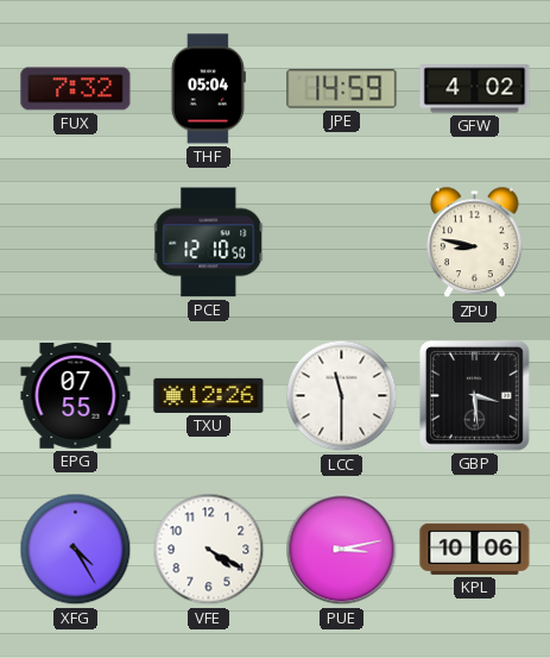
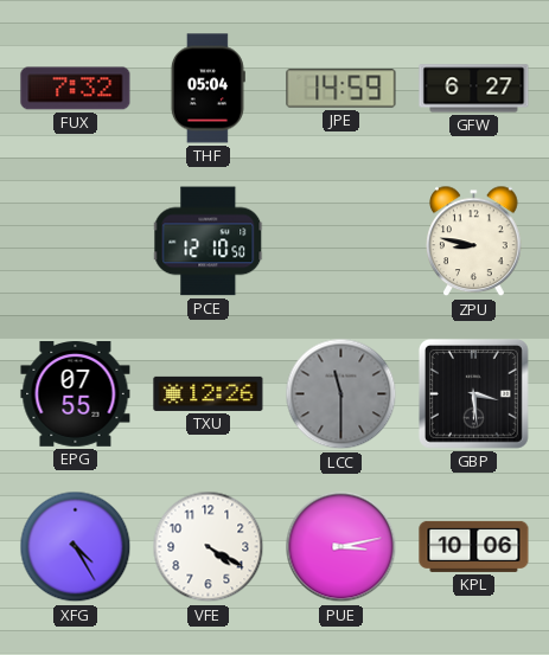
GFW: 4:02 -> 6:27
LCC dial: white -> grey
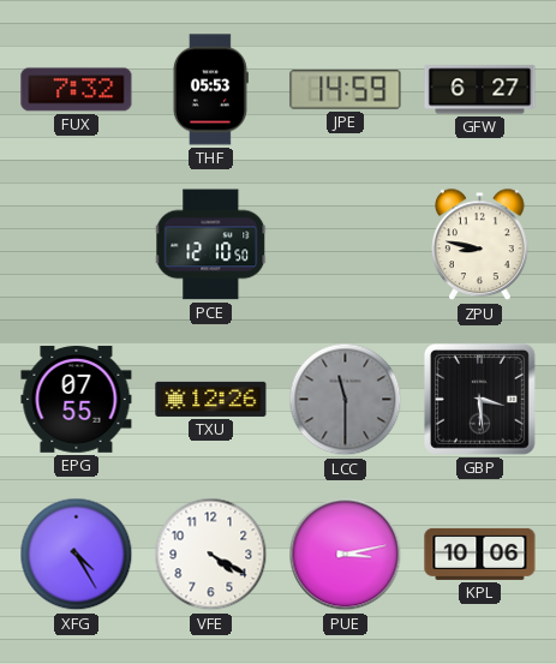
THF: 05:04 -> 05:53
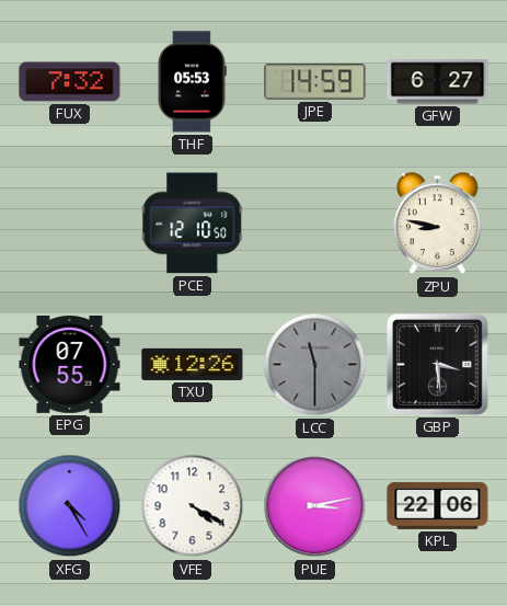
KPL: 10:06 -> 22:06
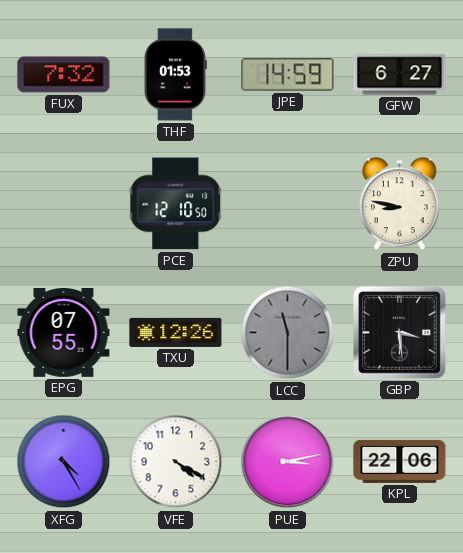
THF: 05:53 -> 01:53
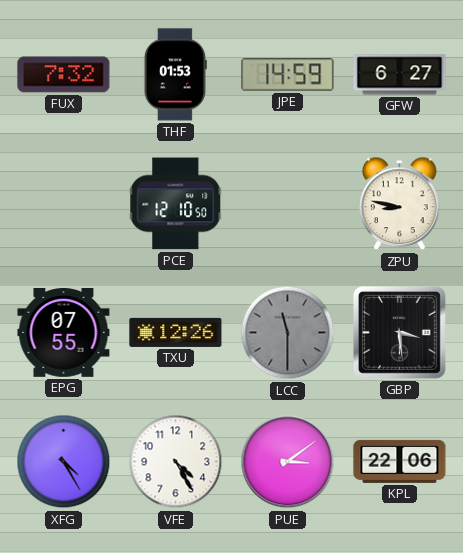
VFE: 4:20 -> 4:25
PUE: 3:13 -> 3:09
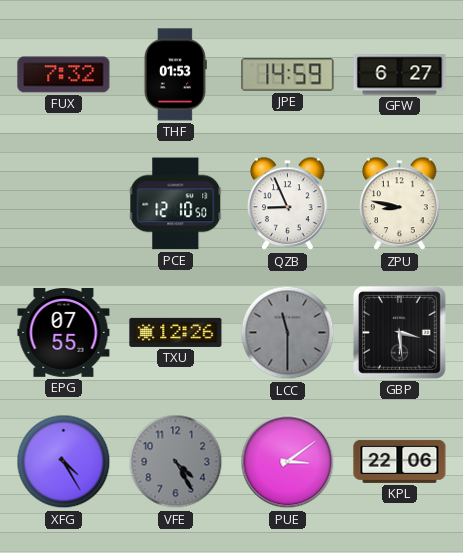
QZB: none -> 8:56
VFE dial: white -> grey
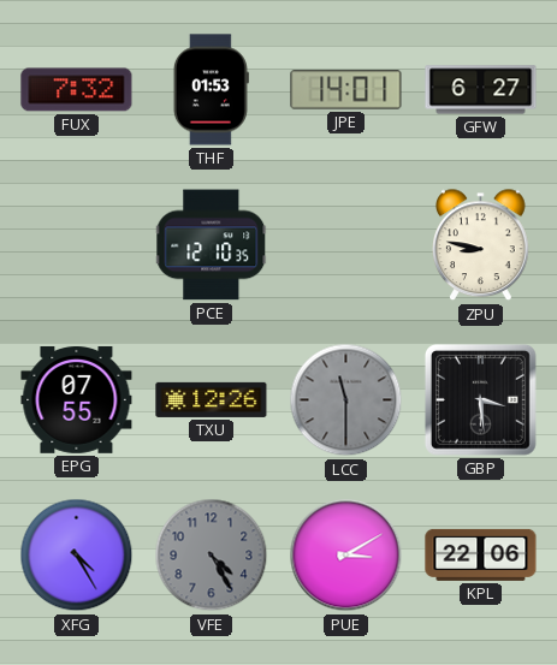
JPE: 14:59 -> 14:01
PCE: 12:10:50 -> 12:10:35
QZB: 8:56 -> none
PUE: 3:09 -> 3:10
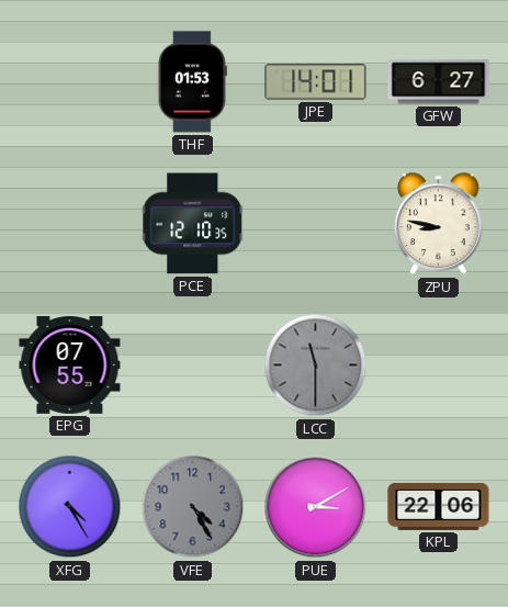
FUX: 7:32 -> none
TXU: 12:26 -> none
GBP: 3:29 -> none
